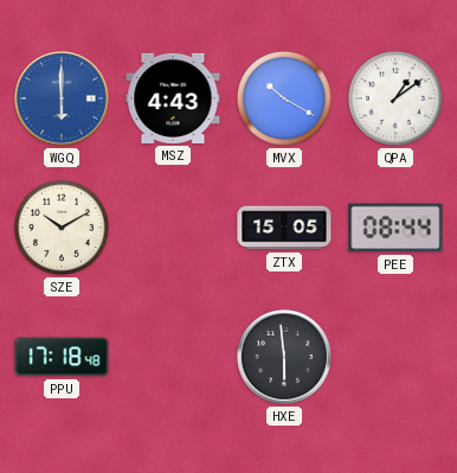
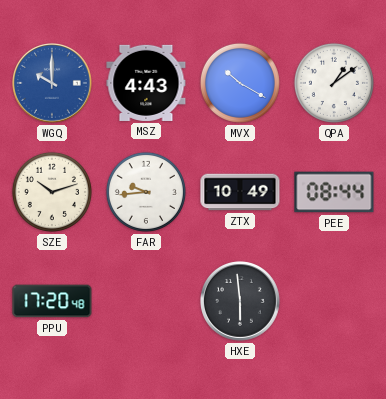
WGQ: 6:00 -> 10:00
SZE: 10:10 -> 10:12
FAR: none -> 9:44
ZTX: 15:05 -> 10:49
PPU: 17:18 -> 17:20
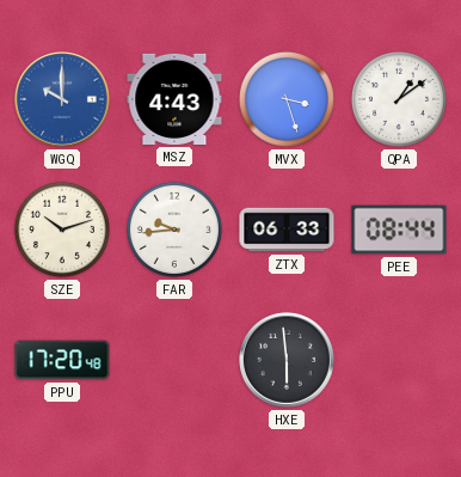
MVX: 10:20 -> 3:27
ZTX: 10:49 -> 06:33
